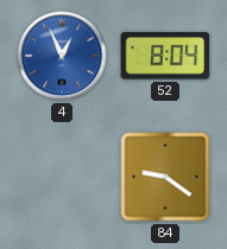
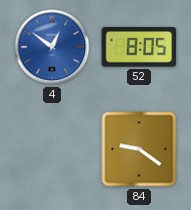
4: 12:56 -> 12:51
52: 8:04 -> 8:05
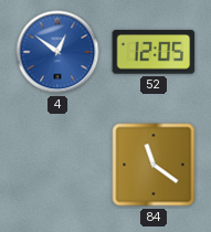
52: 8:05 -> 12:05
84: 9:21 -> 11:21
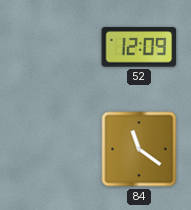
4: 12:51 -> none
52: 12:05 -> 12:09
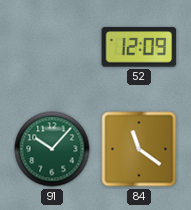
91: none -> 10:07
